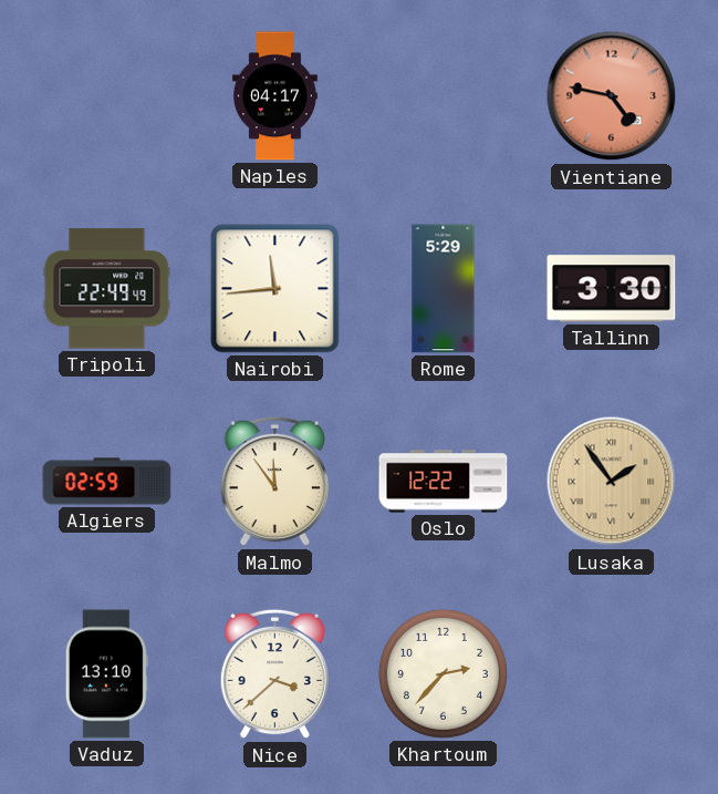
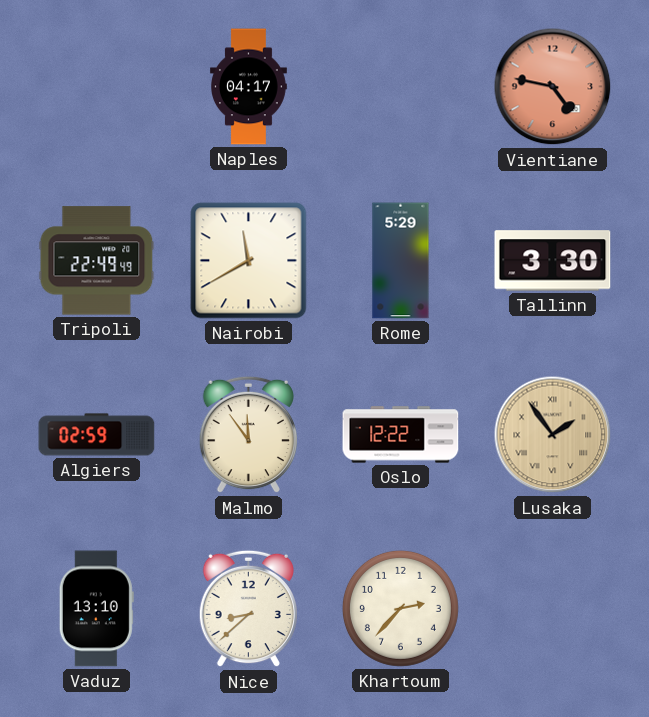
Nairobi: 11:44 -> 11:40
Nice: 3:38 -> 8:38
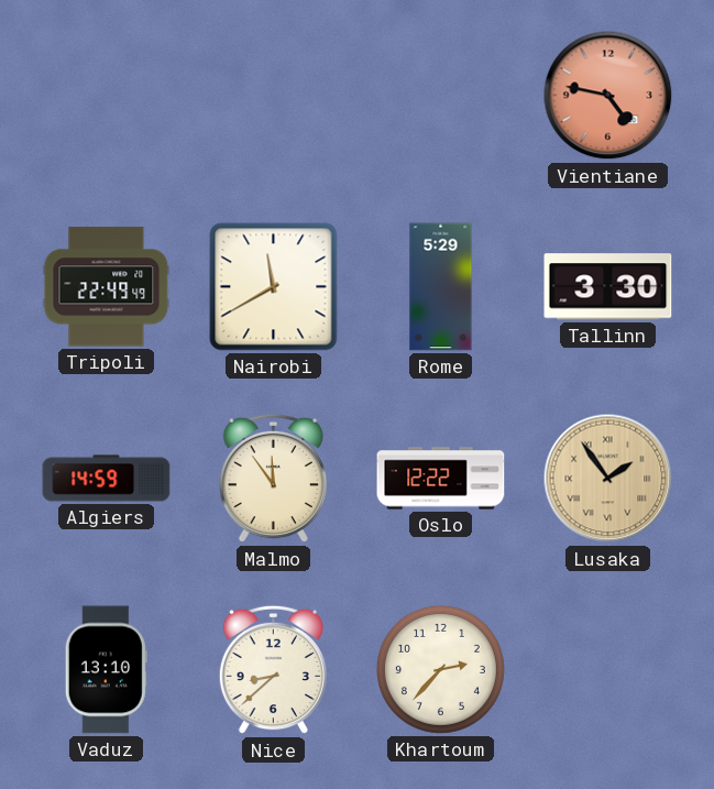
Naples: 04:17 -> none
Algiers: 02:59 -> 14:59
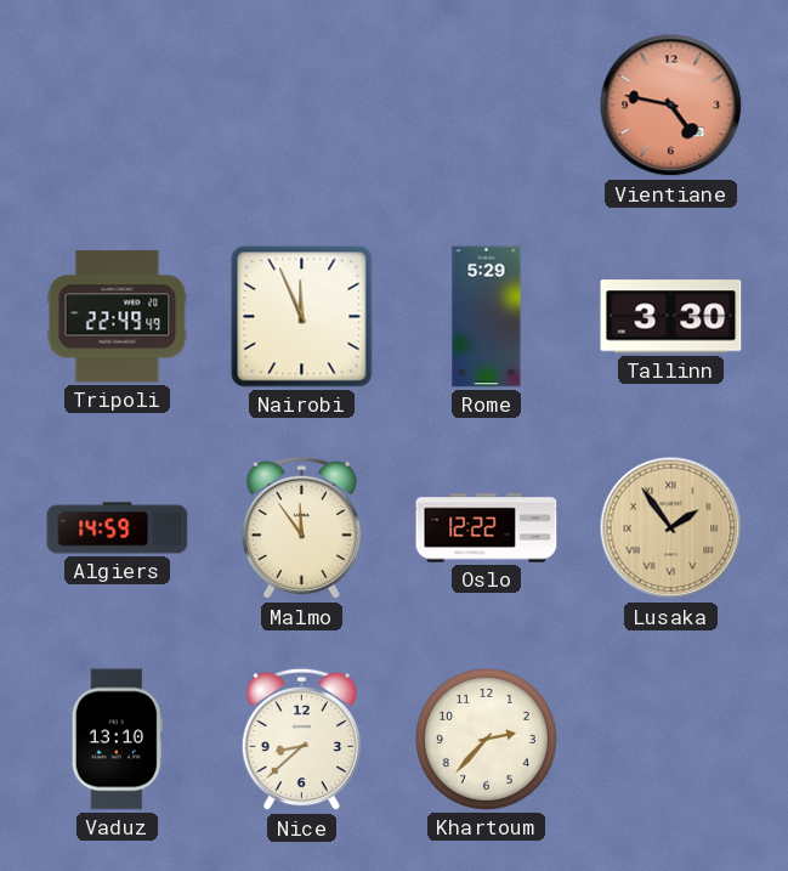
Nairobi: 11:40 -> 11:56
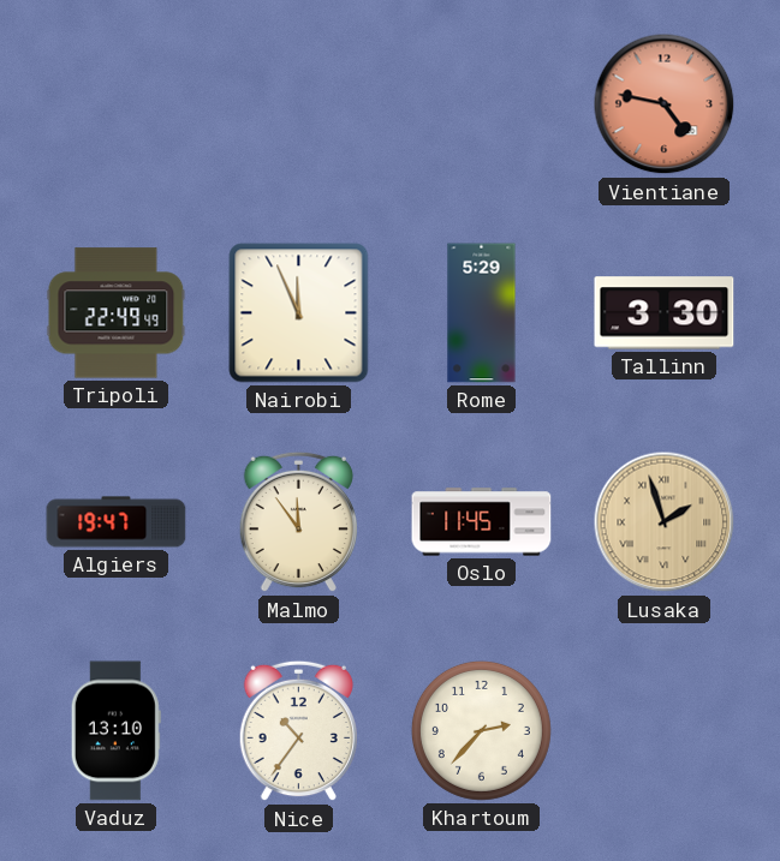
Algiers: 14:59 -> 19:47
Oslo: 12:22 -> 11:45
Lusaka: 1:54 -> 1:57
Nice: 8:38 -> 10:36
